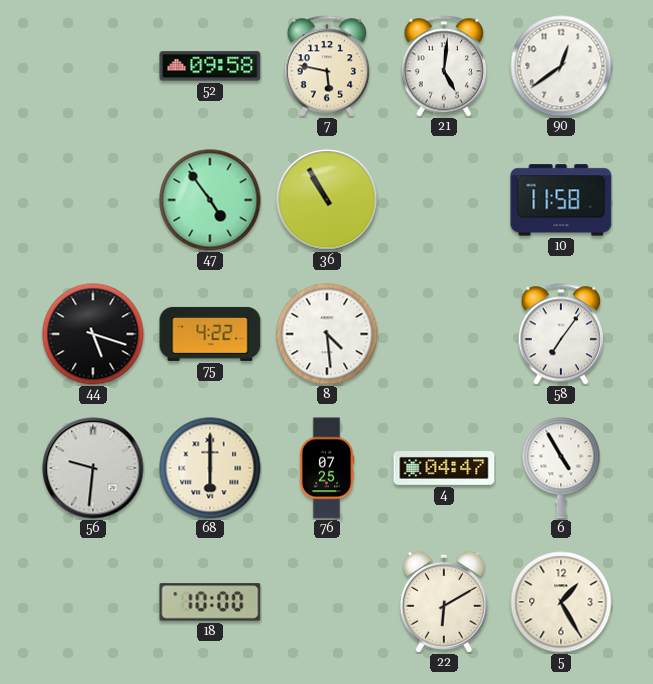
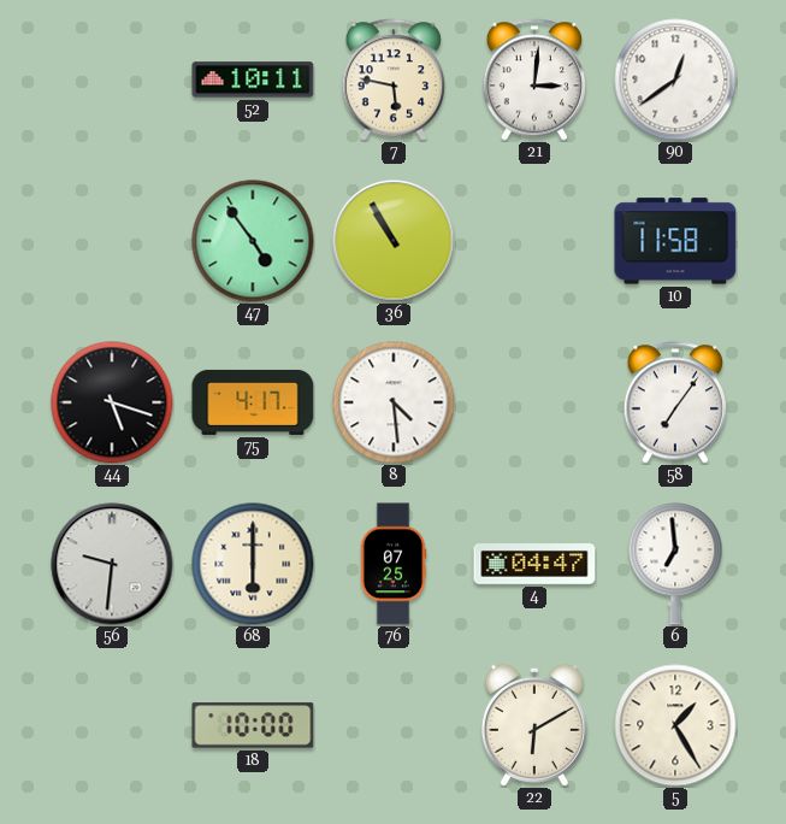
52: 09:58 -> 10:11
21: 5:01 -> 3:01
75: 4:22 -> 4:17
6: 4:55 -> 6:59
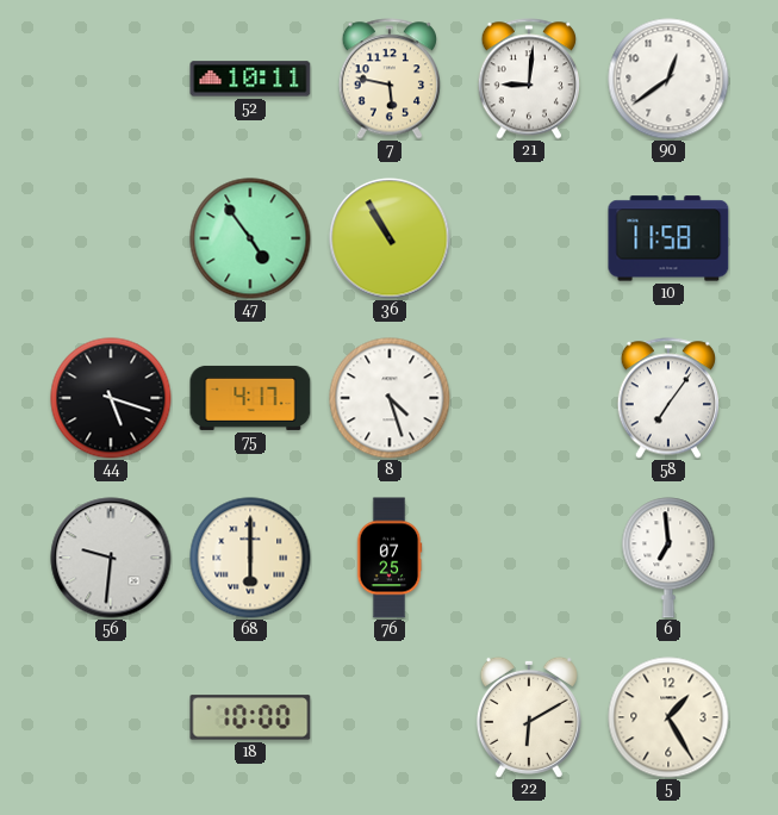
21: 3:01 -> 9:01
8: 4:29 -> 4:27
4: 04:47 -> none
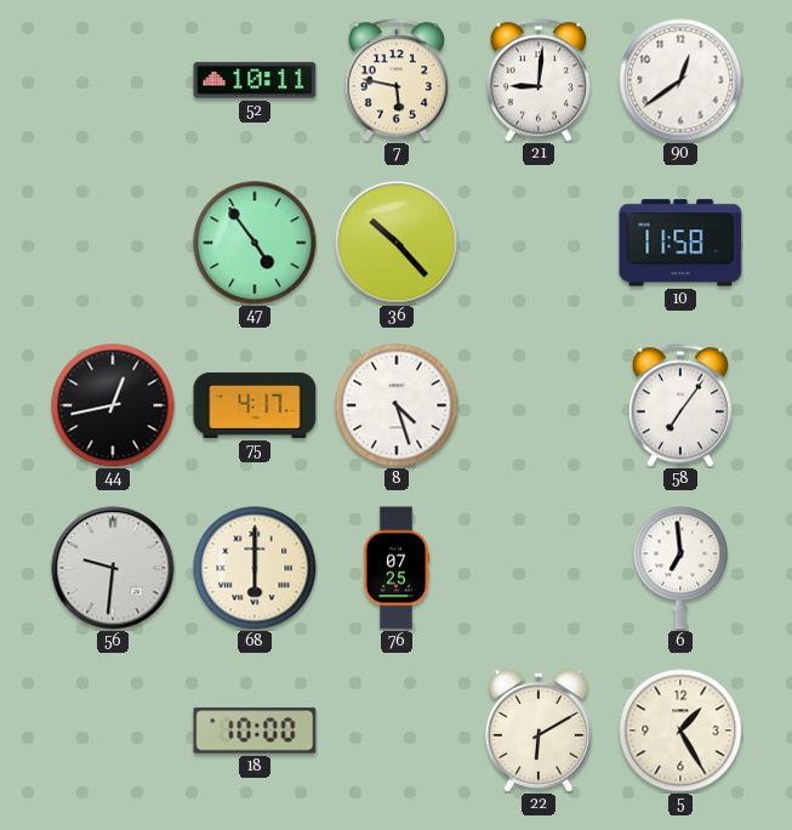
36: 10:55 -> 10:23
44: 5:18 -> 12:43
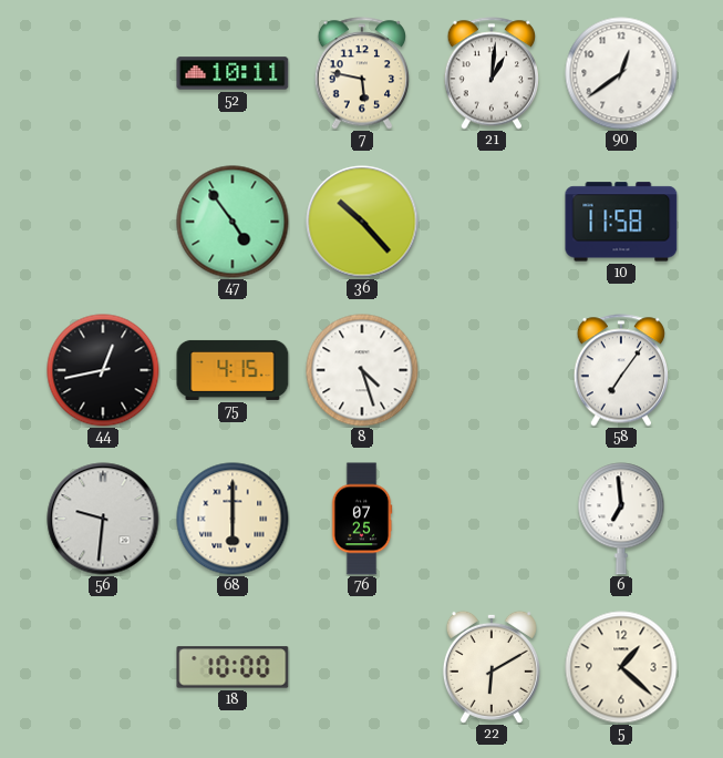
21: 9:01 -> 1:01
75: 4:17 -> 4:15
5: 1:25 -> 1:22
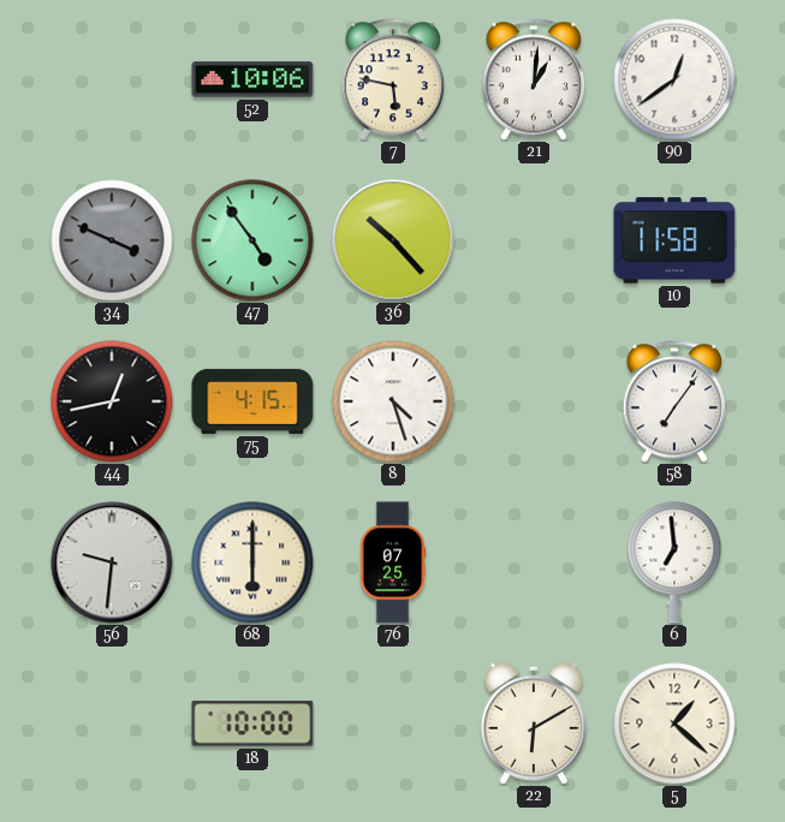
52: 10:11 -> 10:06
34: none -> 3:49
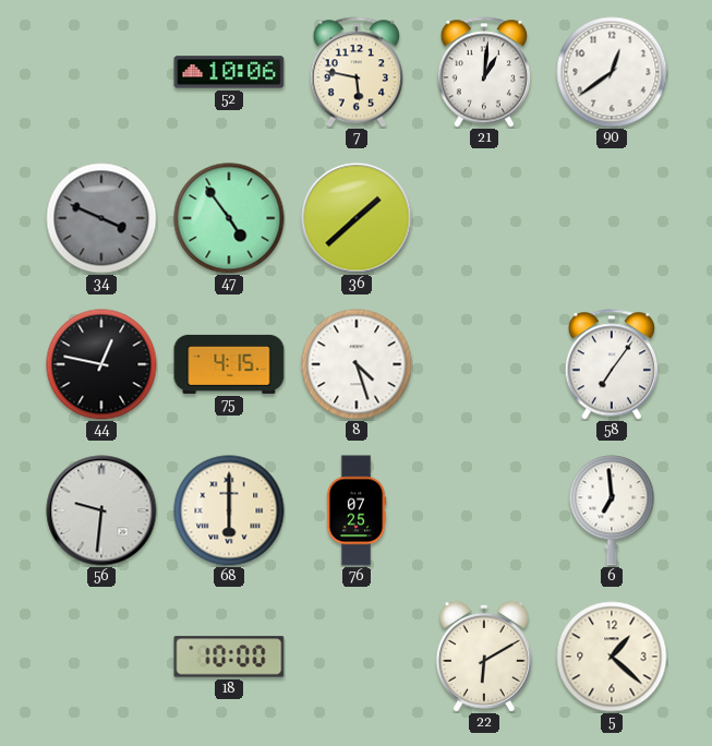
36: 10:23 -> 1:38
10: 11:58 -> none
44: 12:43 -> 12:47
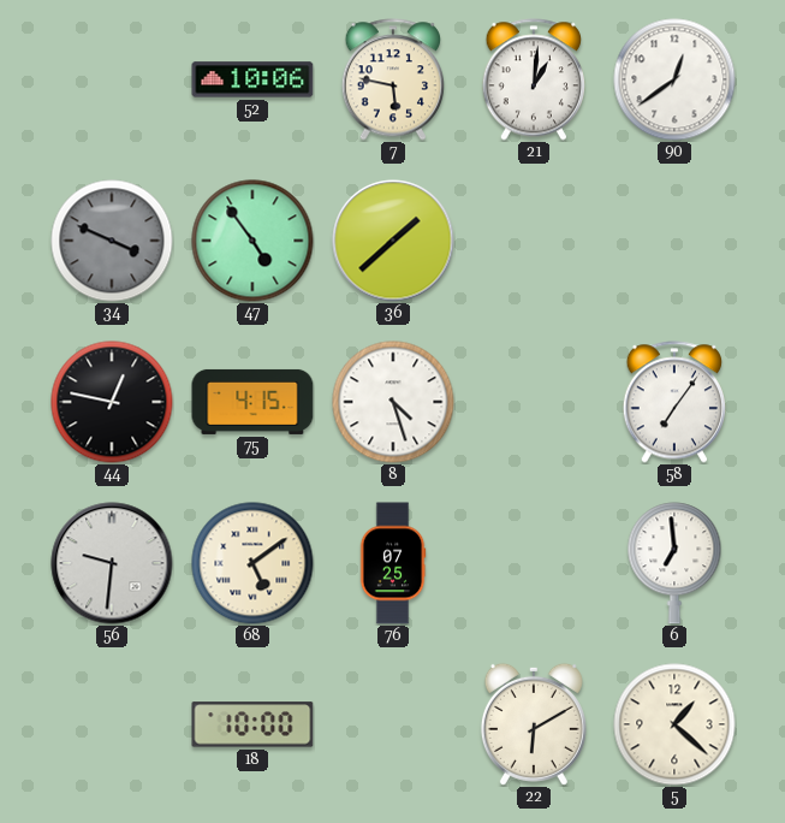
68: 6:00 -> 5:09
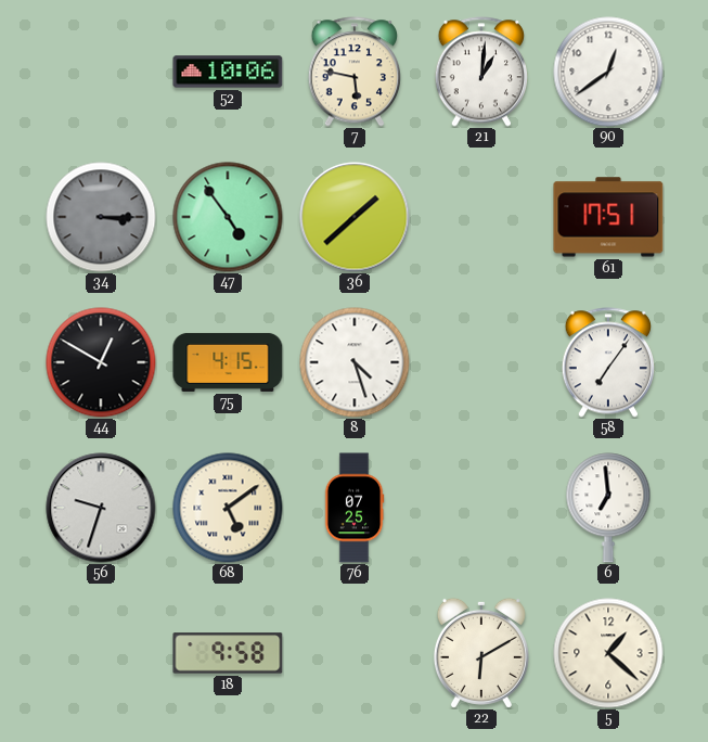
34: 3:49 -> 3:15
61: none -> 17:51
44: 12:47 -> 12:50
56: 9:31 -> 9:33
18: 10:00 -> 9:58
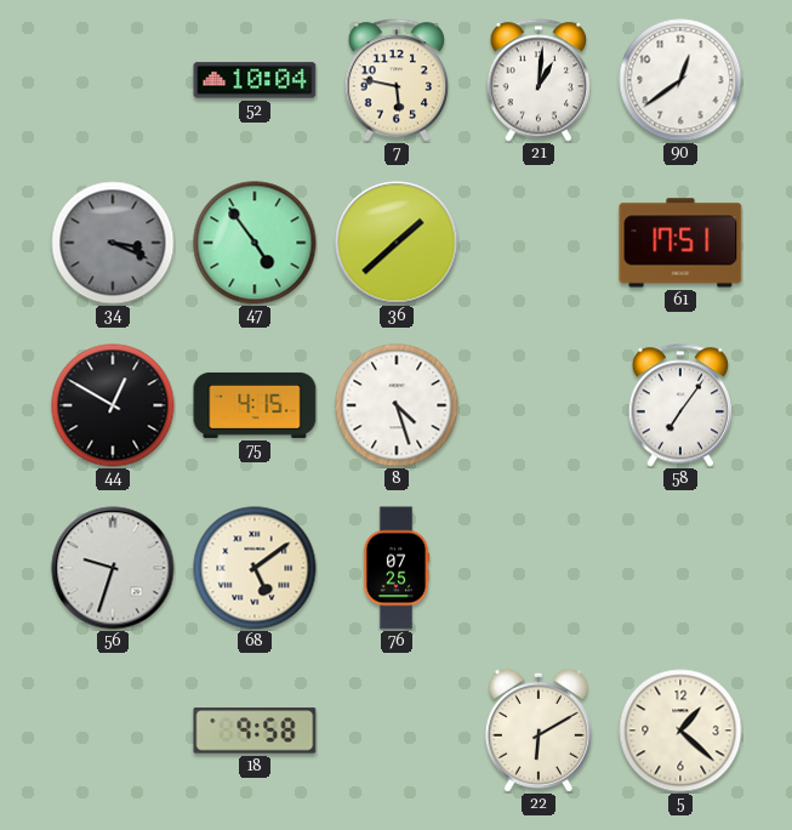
52: 10:06 -> 10:04
34: 3:15 -> 3:19
6: 6:59 -> none
